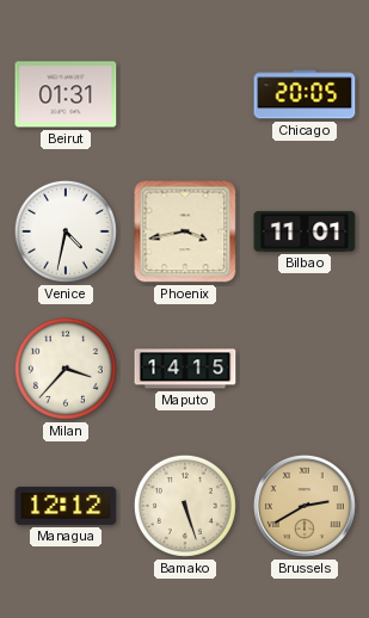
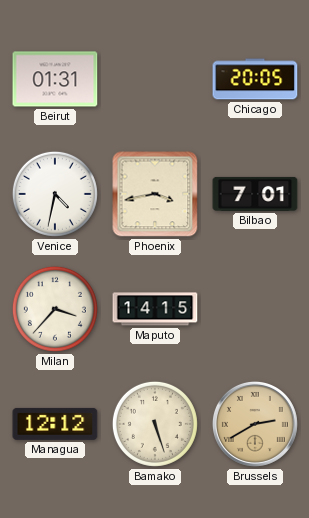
Bilbao: 11:01 -> 7:01
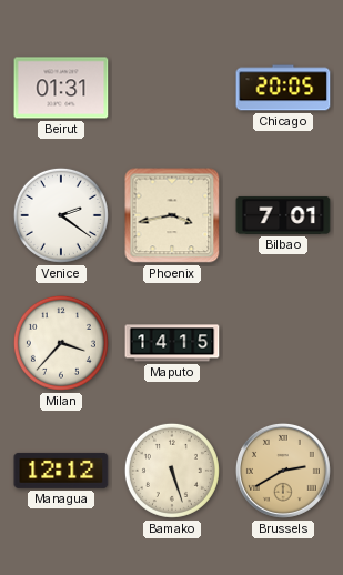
Venice: 4:32 -> 2:21
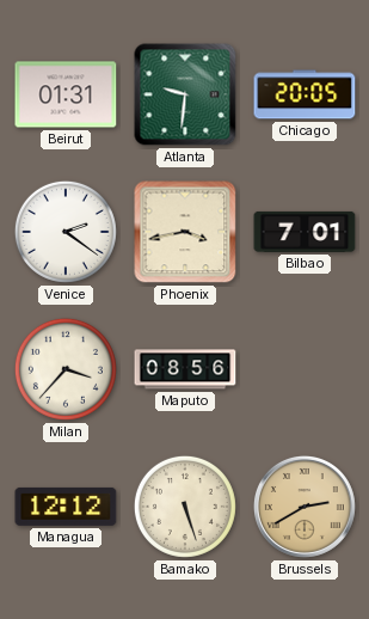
Atlanta: none -> 9:31
Maputo: 14:15 -> 08:56
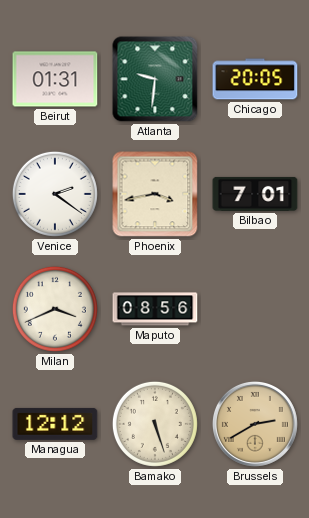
Milan: 3:37 -> 3:41
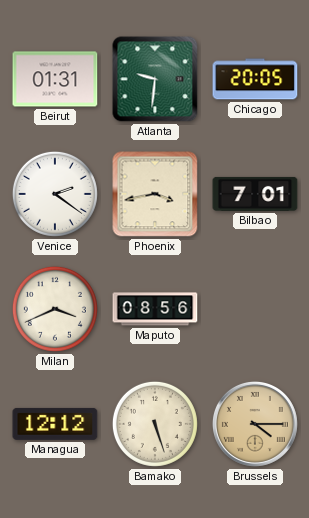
Brussels: 2:40 -> 4:15
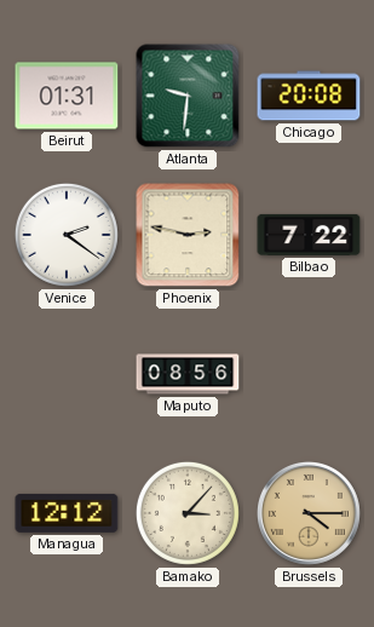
Chicago: 20:05 -> 20:08
Phoenix: 3:43 -> 2:47
Bilbao: 7:01 -> 7:22
Milan: 3:41 -> none
Bamako: 5:27 -> 3:07
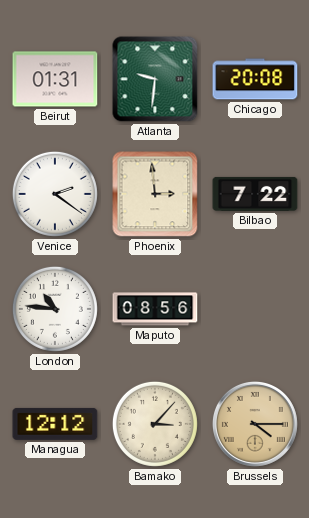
Phoenix: 2:47 -> 2:59
London: none -> 10:46
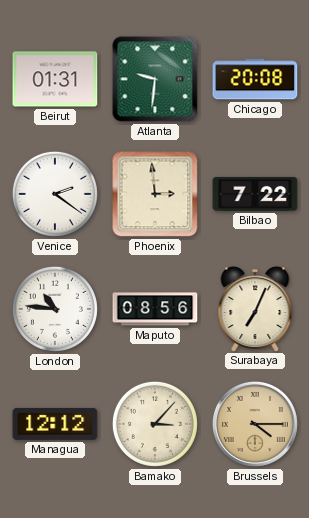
Surabaya: none -> 7:04
